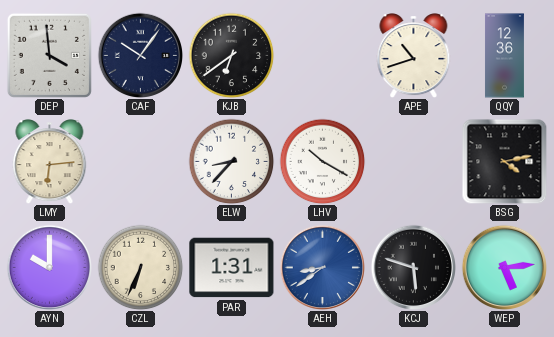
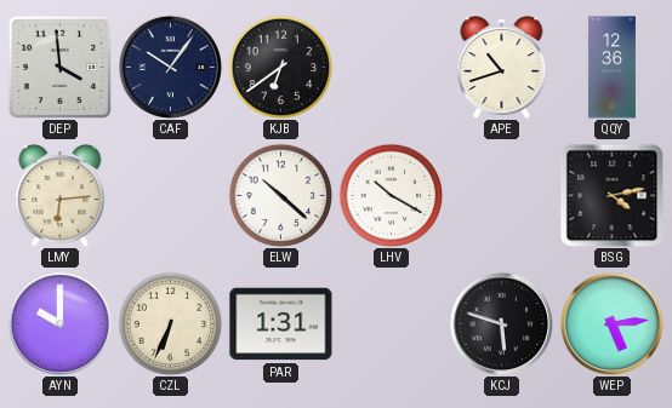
ELW: 8:37 -> 10:22
AEH: 8:39 -> none
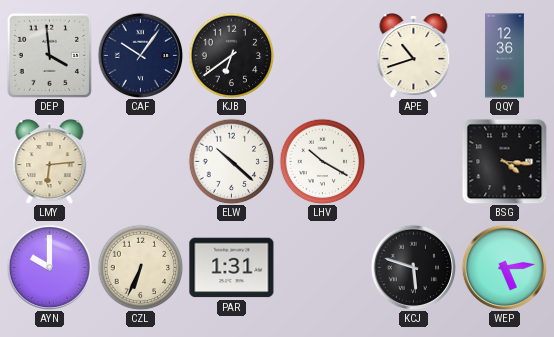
BSG: 4:13 -> 4:16
